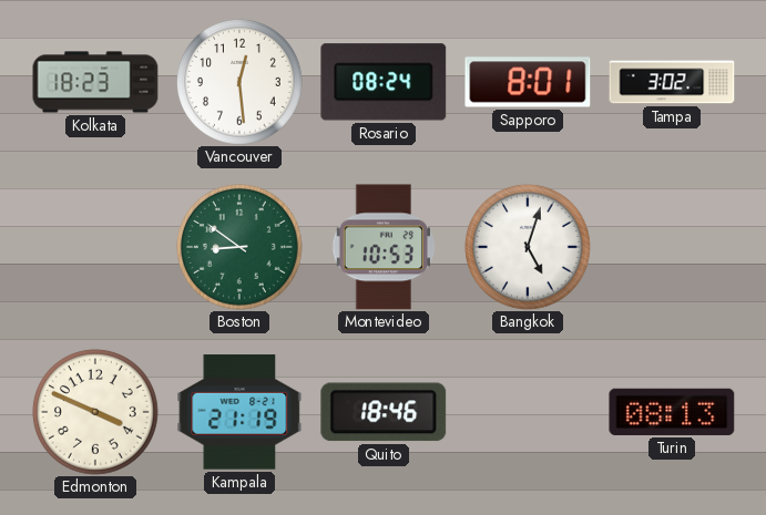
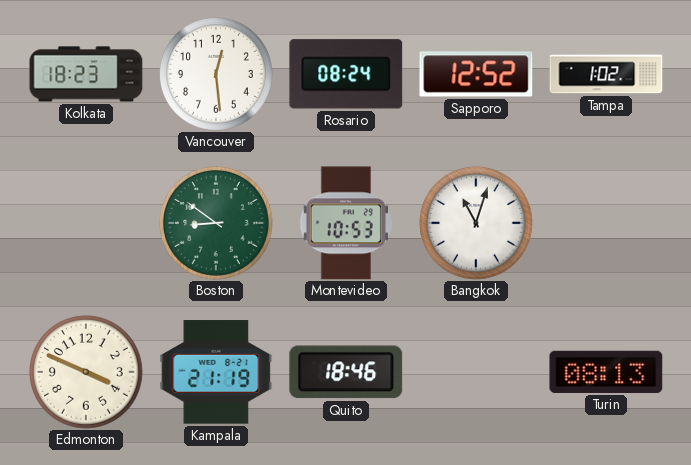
Sapporo: 8:01 -> 12:52
Tampa: 3:02 -> 1:02
Bangkok: 5:03 -> 11:03
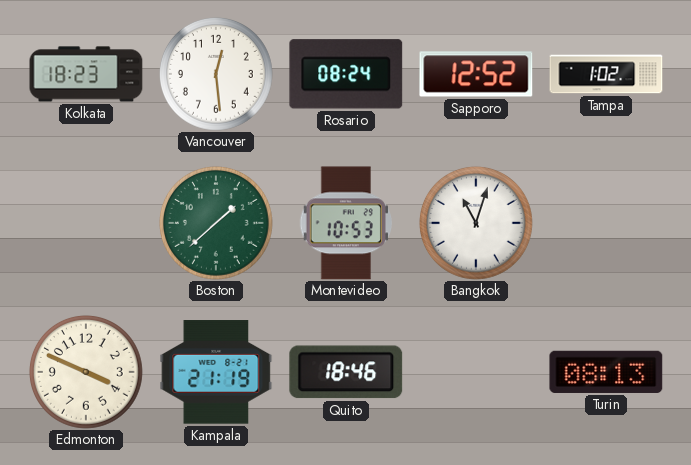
Boston: 8:51 -> 1:38
